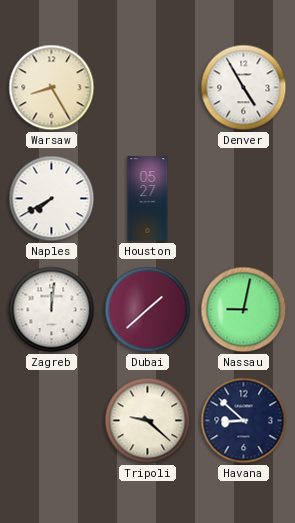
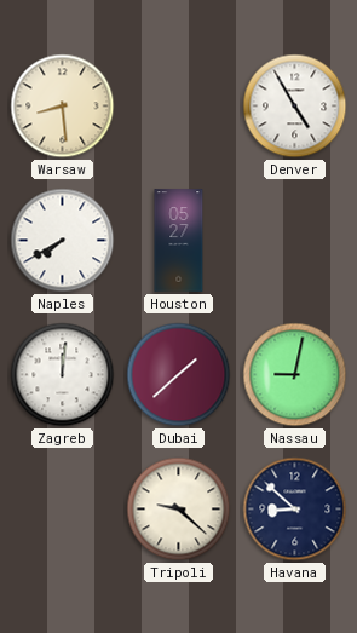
Warsaw: 8:25 -> 8:29
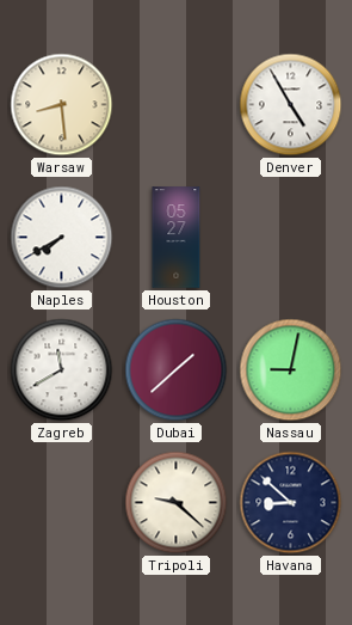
Zagreb: 12:01 -> 11:40
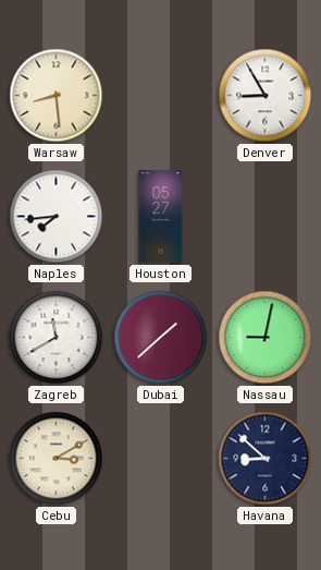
Denver: 4:55 -> 8:55
Naples: 7:40 -> 7:44
Cebu: none -> 3:10
Tripoli: 9:22 -> none
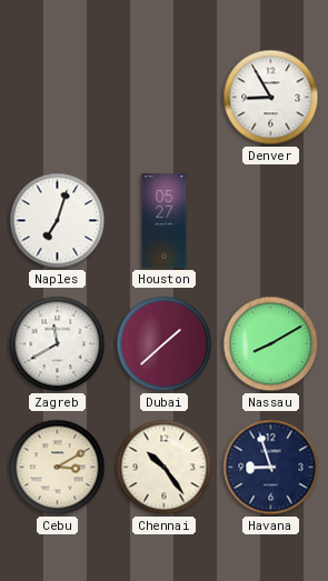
Warsaw: 8:29 -> none
Naples: 7:44 -> 7:03
Nassau: 9:02 -> 8:10
Chennai: none -> 10:24
Havana: 8:52 -> 8:57
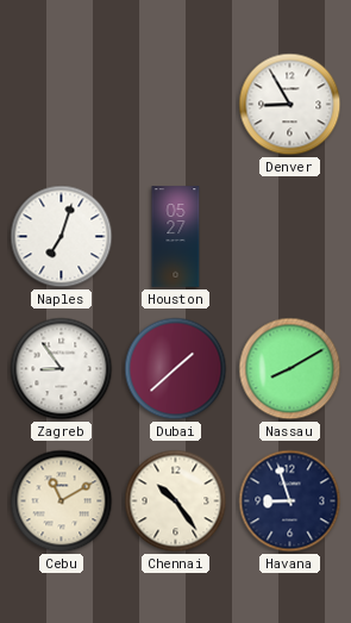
Zagreb: 11:40 -> 8:54
Cebu: 3:10 -> 11:10
